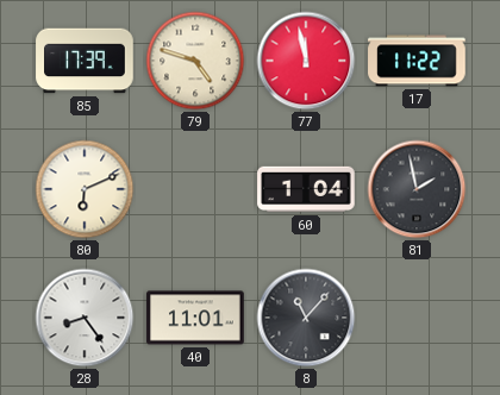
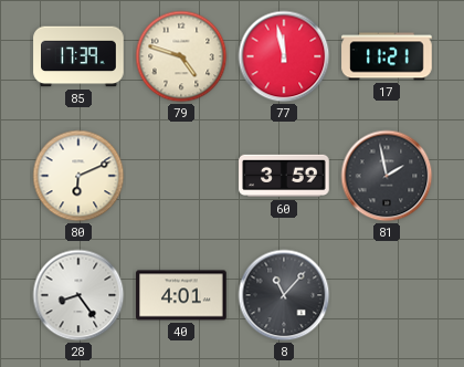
17: 11:22 -> 11:21
60: 1:04 -> 3:59
40: 11:01 -> 4:01
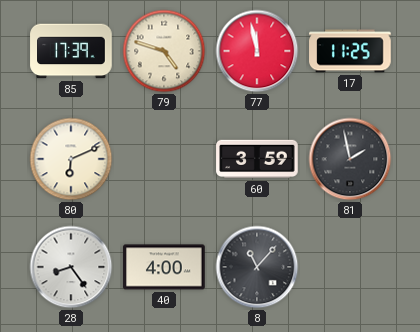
17: 11:21 -> 11:25
40: 4:01 -> 4:00
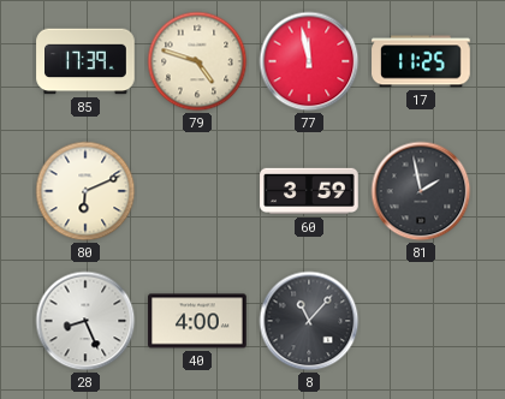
28: 8:24 -> 8:26
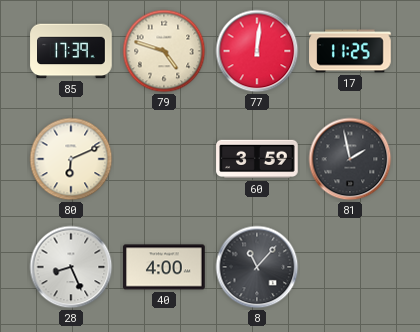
77: 11:58 -> 12:01
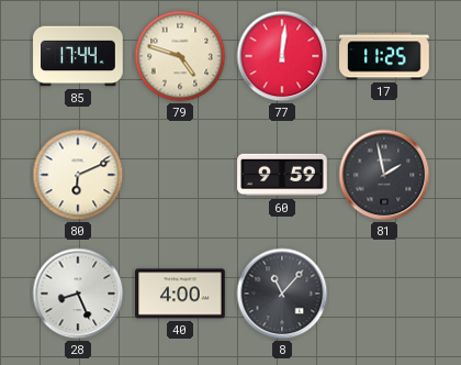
85: 17:39 -> 17:44
60: 3:59 -> 9:59
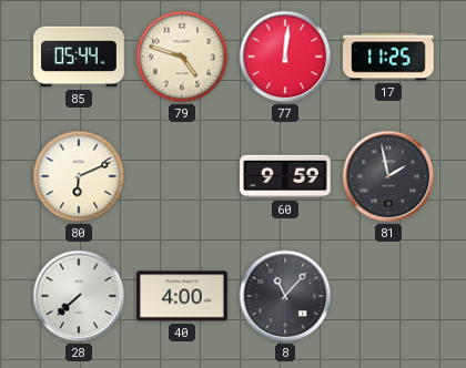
85: 17:44 -> 05:44
28: 8:26 -> 7:38
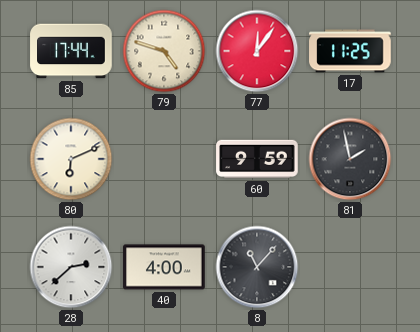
85: 05:44 -> 17:44
77: 12:01 -> 12:06
28: 7:38 -> 2:38
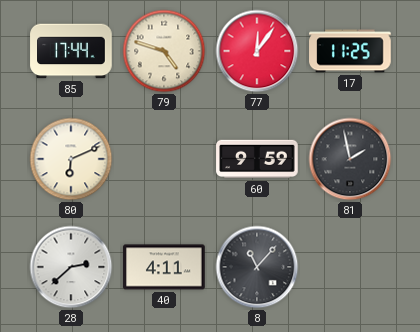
40: 4:00 -> 4:11
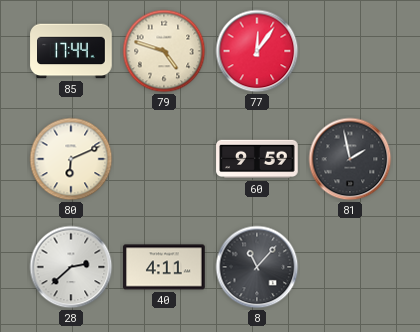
17: 11:25 -> none
